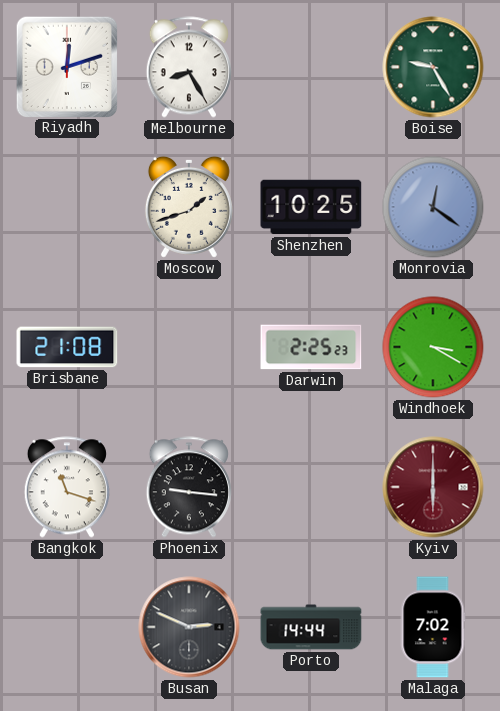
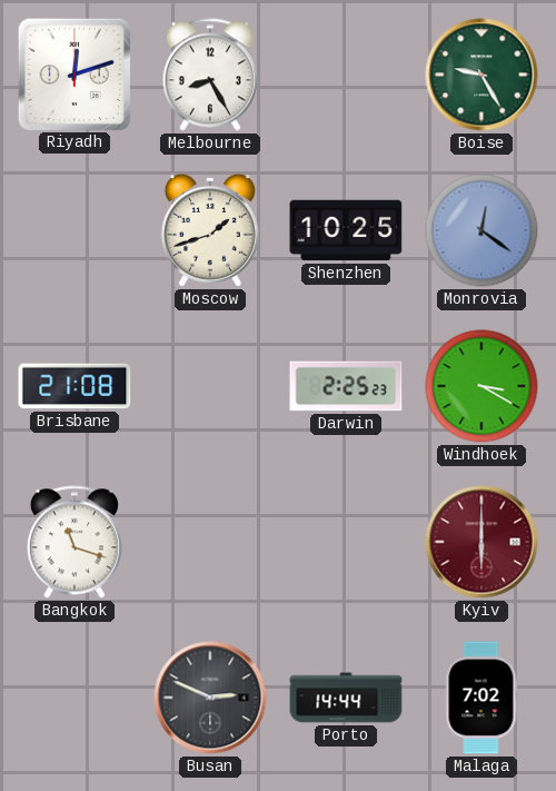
Phoenix: 9:16 -> none
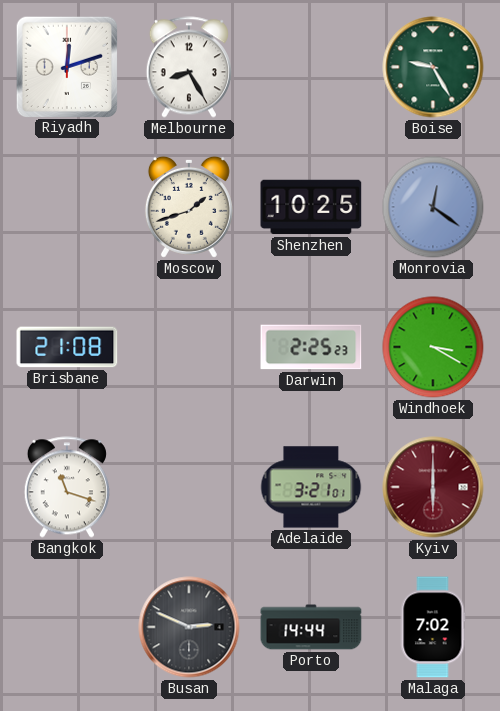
Adelaide: none -> 3:21
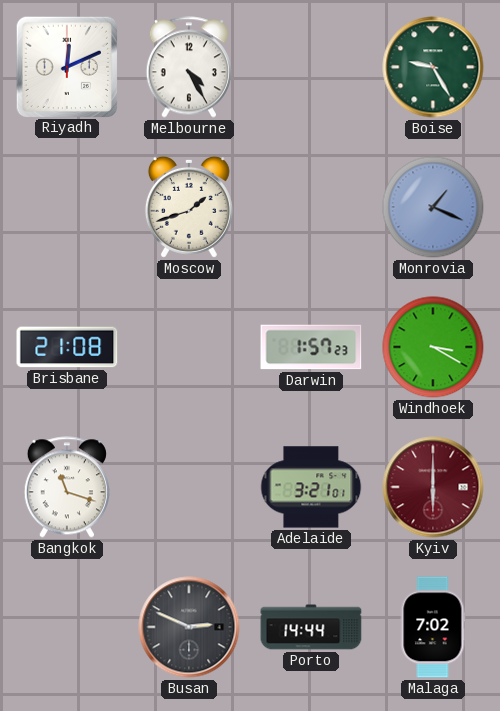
Riyadh: 12:12 -> 12:11
Melbourne: 8:25 -> 4:25
Shenzhen: 10:25 -> none
Monrovia: 12:21 -> 1:19
Darwin: 2:25 -> 1:57
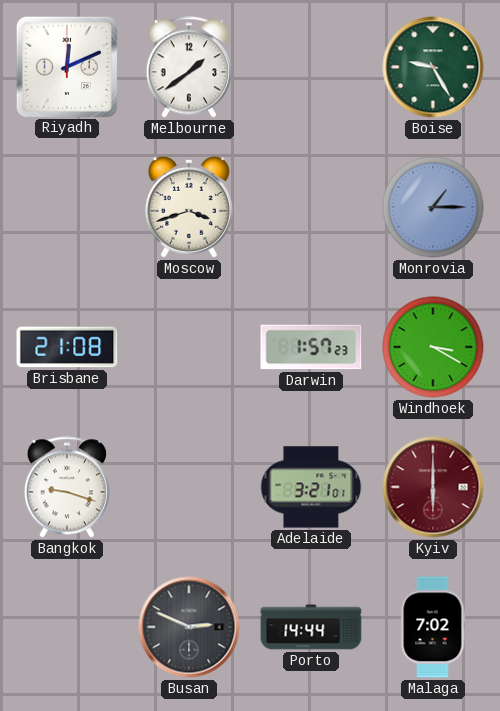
Melbourne: 4:25 -> 1:39
Moscow: 1:42 -> 3:42
Monrovia: 1:19 -> 1:15
Bangkok: 11:18 -> 9:18
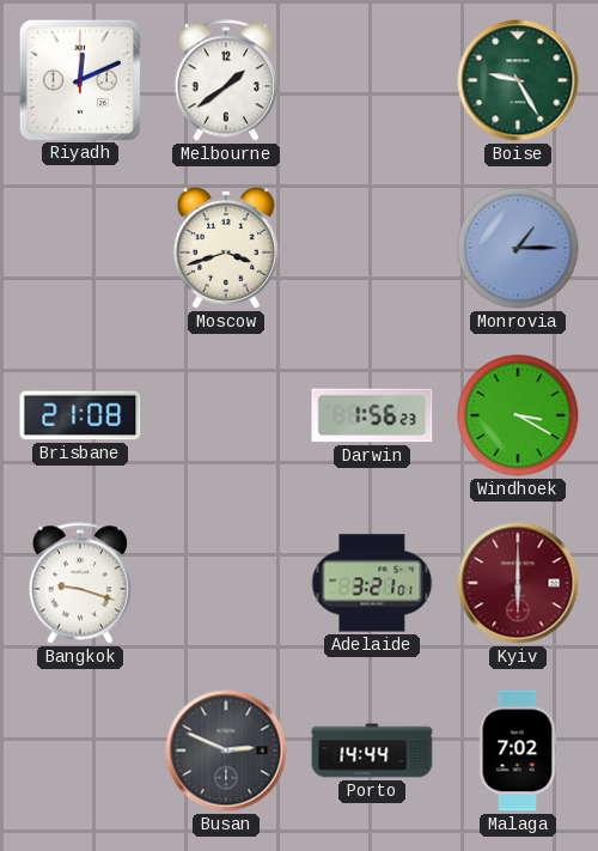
Darwin: 1:57 -> 1:56
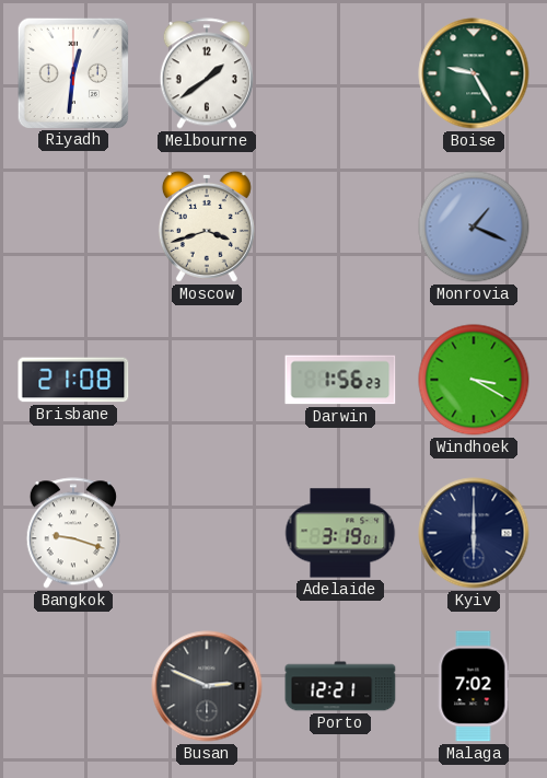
Riyadh: 12:11 -> 12:31
Monrovia: 1:15 -> 1:19
Adelaide: 3:21 -> 3:19
Kyiv dial: burgundy -> navy
Porto: 14:44 -> 12:21
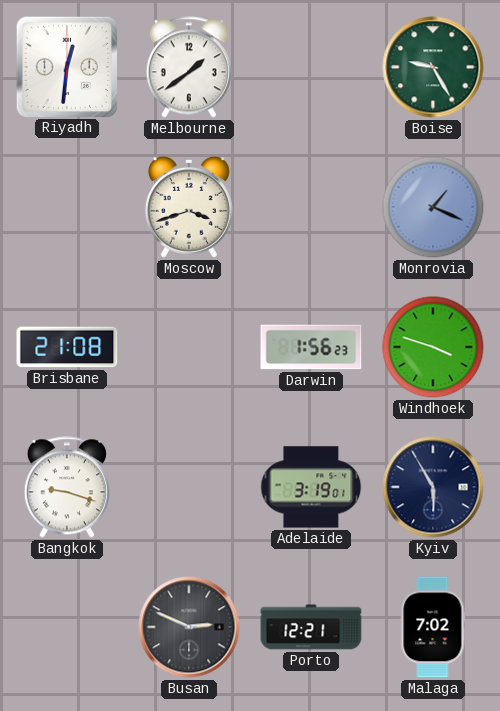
Windhoek: 3:20 -> 3:48
Kyiv: 6:00 -> 5:55
